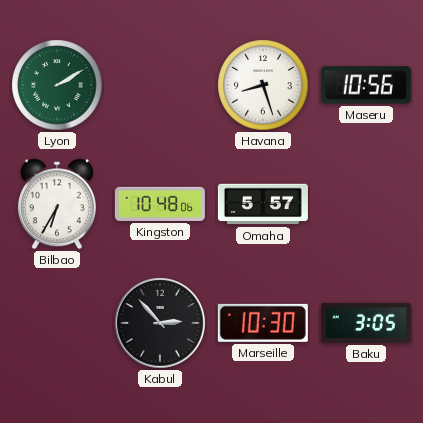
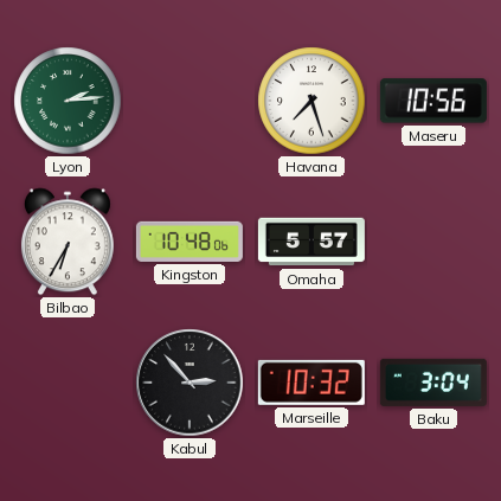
Lyon: 2:10 -> 2:14
Havana: 8:27 -> 7:27
Marseille: 10:30 -> 10:32
Baku: 3:05 -> 3:04
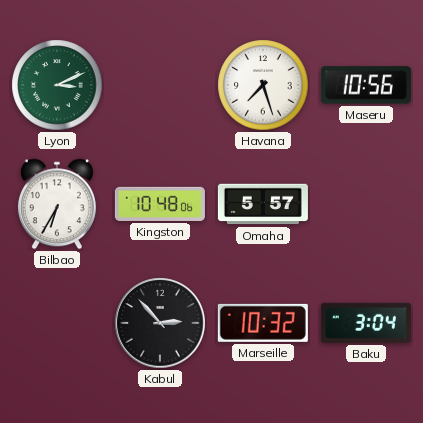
Lyon: 2:14 -> 3:11
